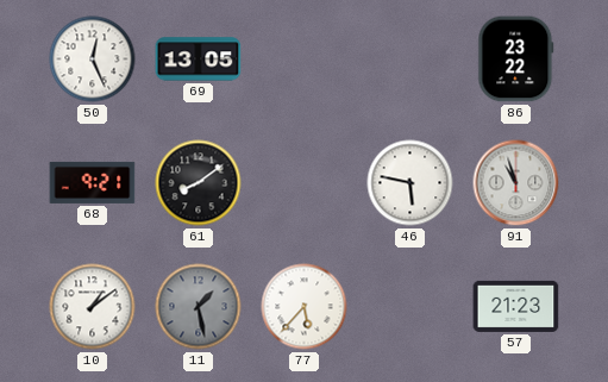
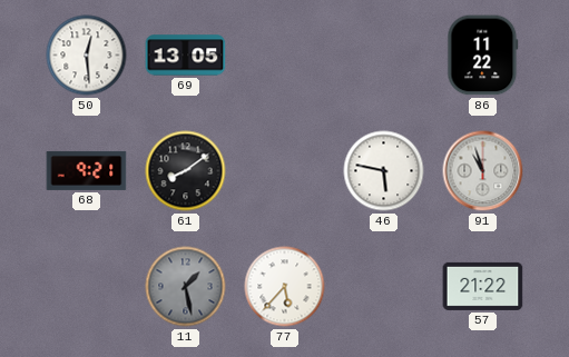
50: 12:26 -> 12:29
86: 23:22 -> 11:22
10: 1:09 -> none
57: 21:23 -> 21:22
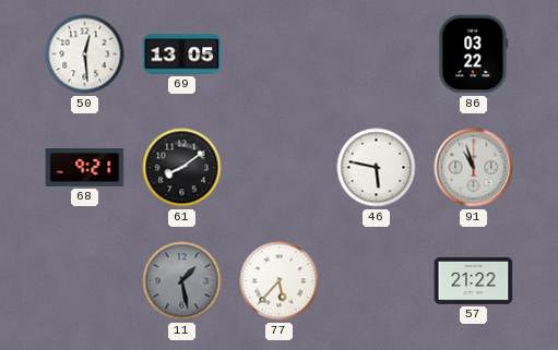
86: 11:22 -> 03:22
